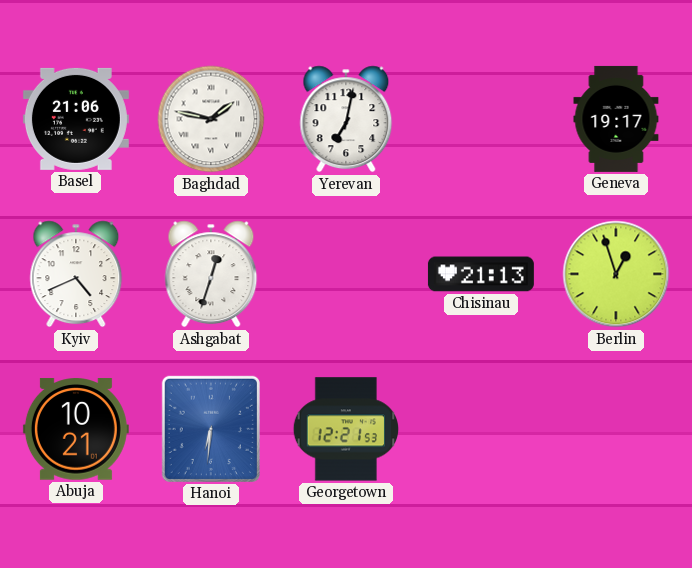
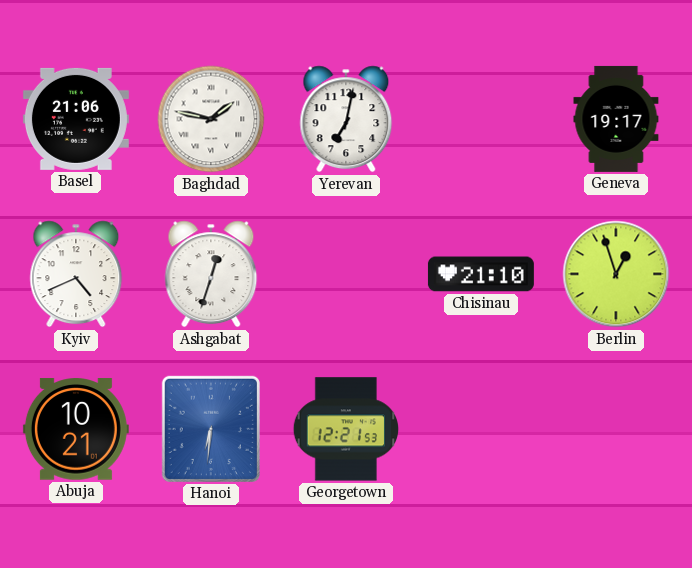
Chisinau: 21:13 -> 21:10
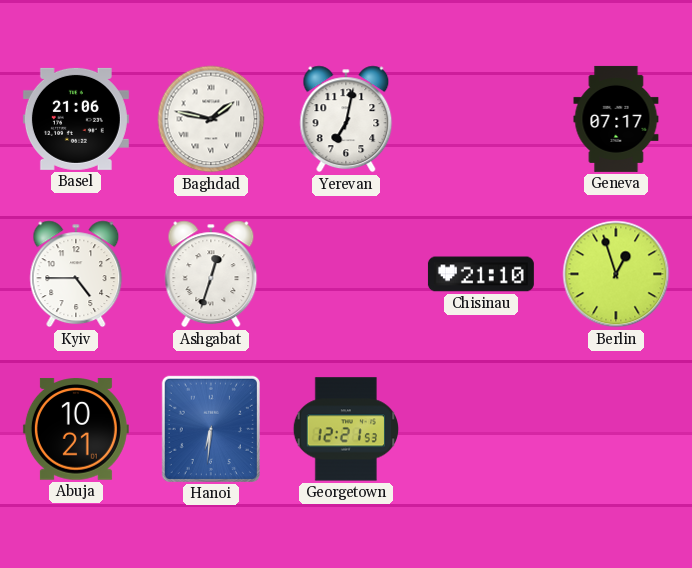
Geneva: 19:17 -> 07:17
Kyiv: 4:41 -> 4:45
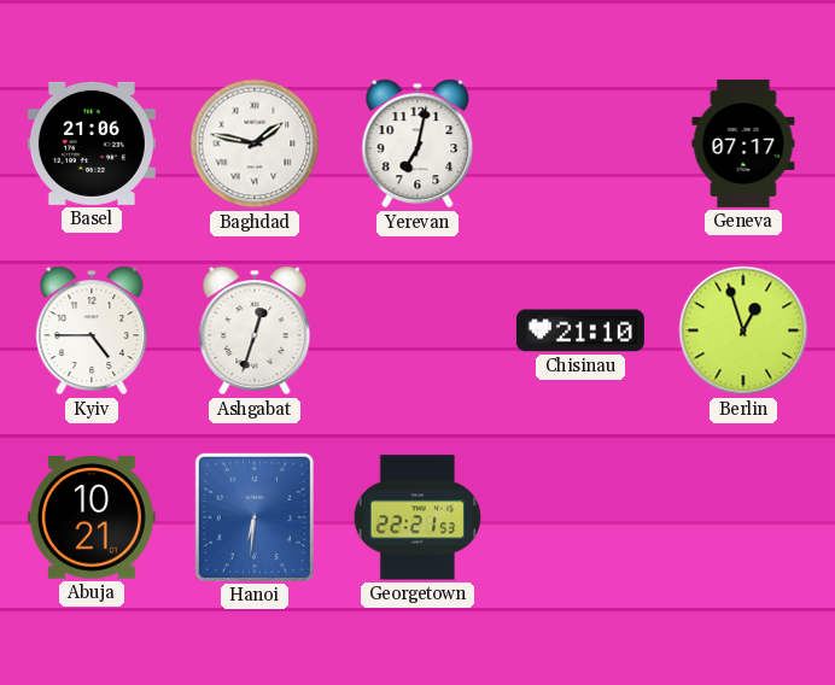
Georgetown: 12:21 -> 22:21
